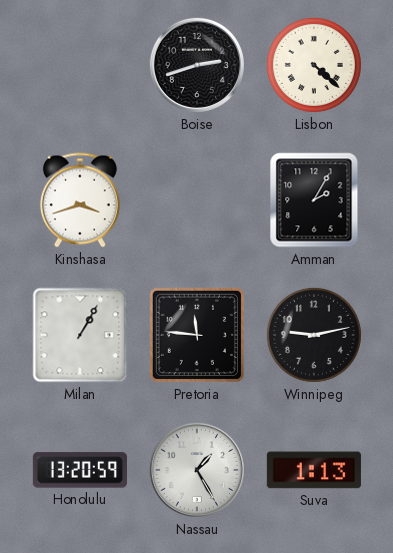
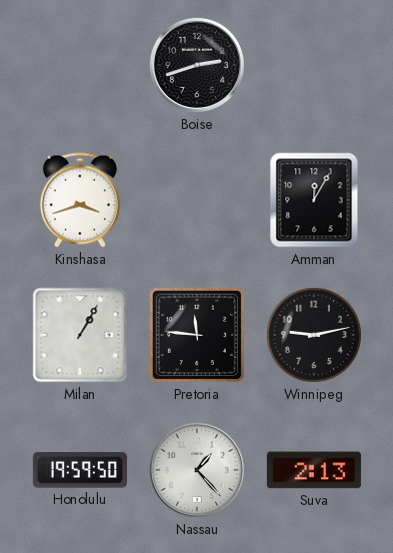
Lisbon: 4:22 -> none
Amman: 2:05 -> 12:05
Honolulu: 13:20 -> 19:59
Nassau: 1:25 -> 1:23
Suva: 1:13 -> 2:13
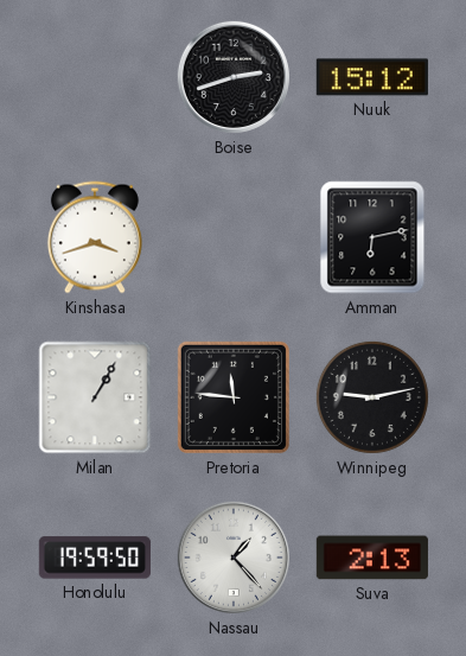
Nuuk: none -> 15:12
Amman: 12:05 -> 6:13
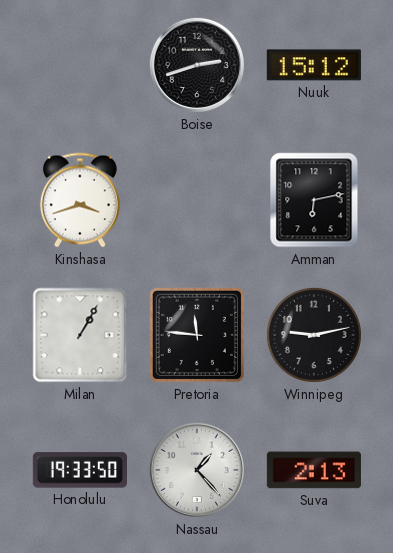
Honolulu: 19:59 -> 19:33
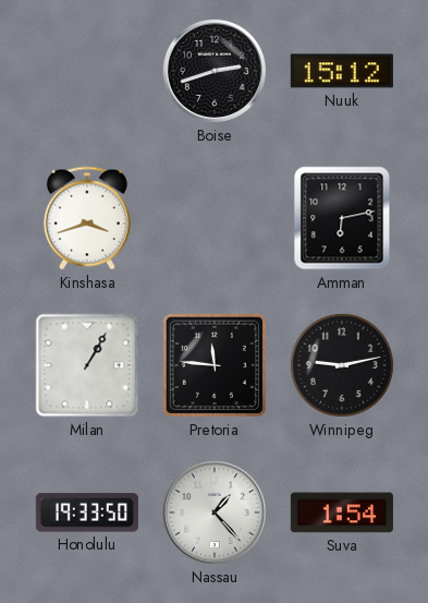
Suva: 2:13 -> 1:54
